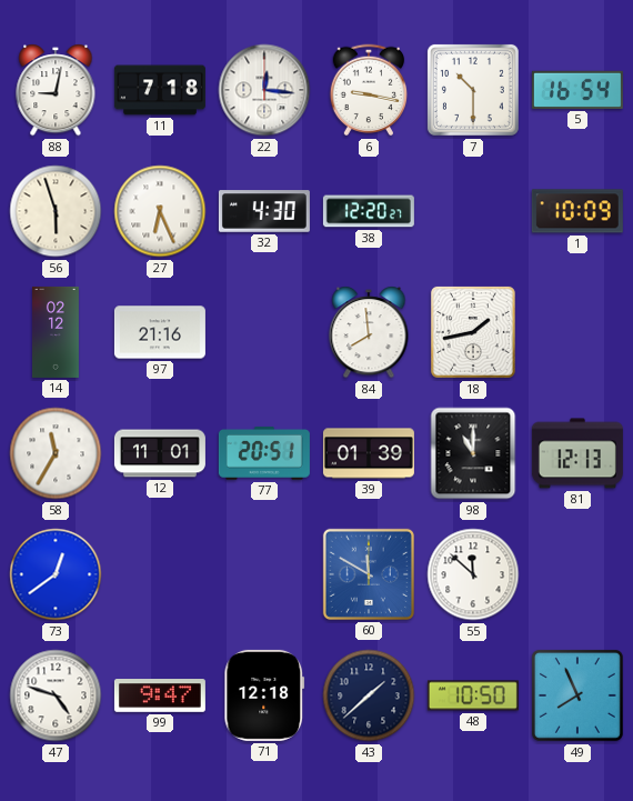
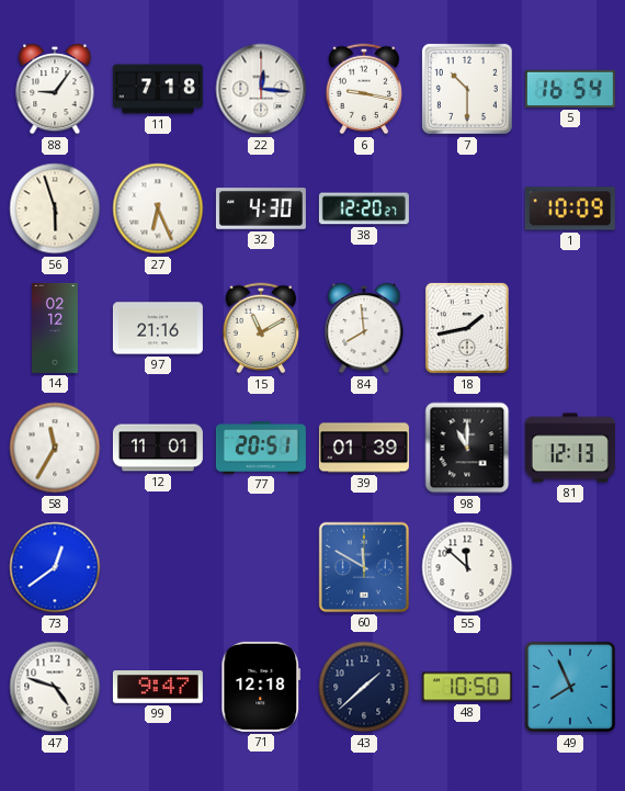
88: 9:02 -> 9:06
15: none -> 11:10
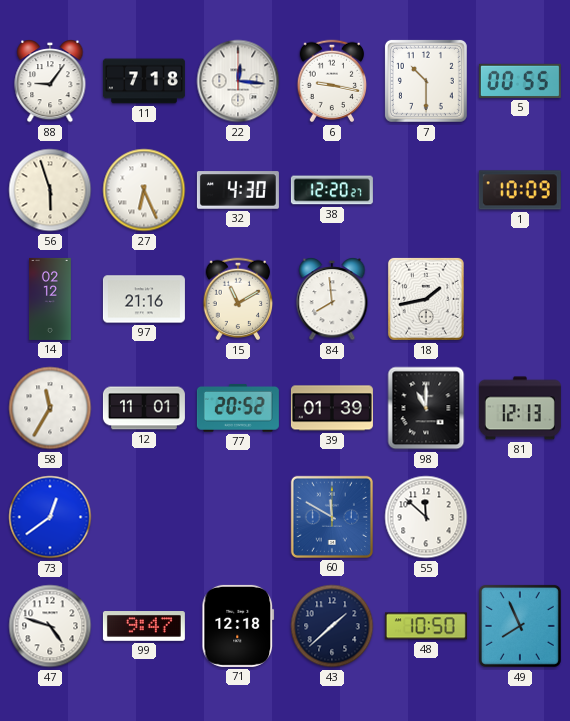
5: 16:54 -> 00:55
77: 20:51 -> 20:52
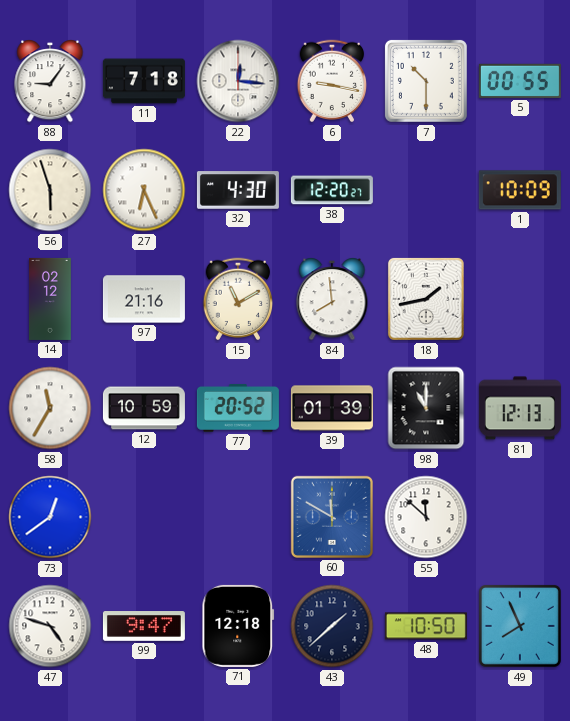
12: 11:01 -> 10:59
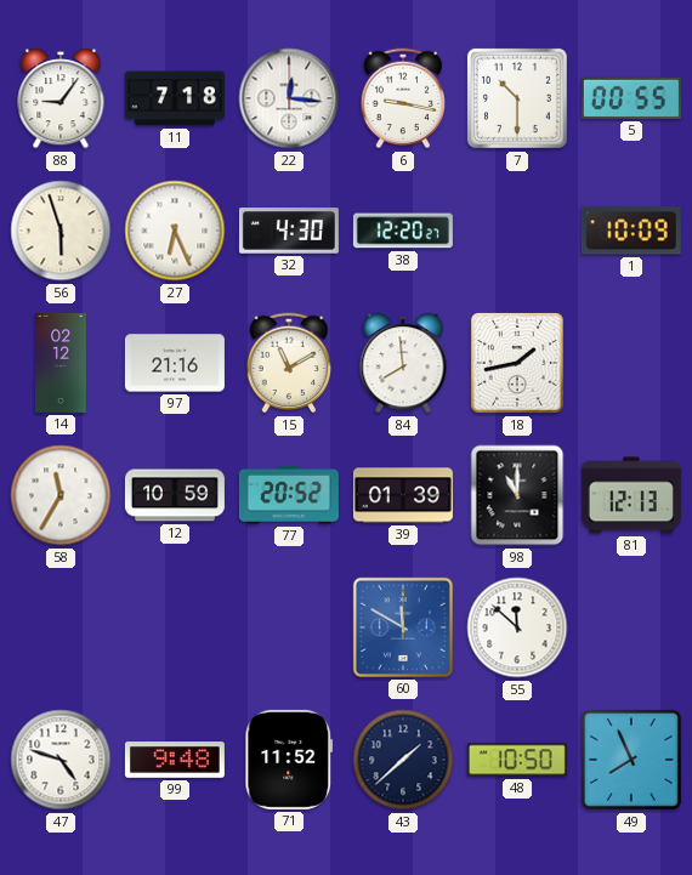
73: 12:39 -> none
99: 9:47 -> 9:48
71: 12:18 -> 11:52
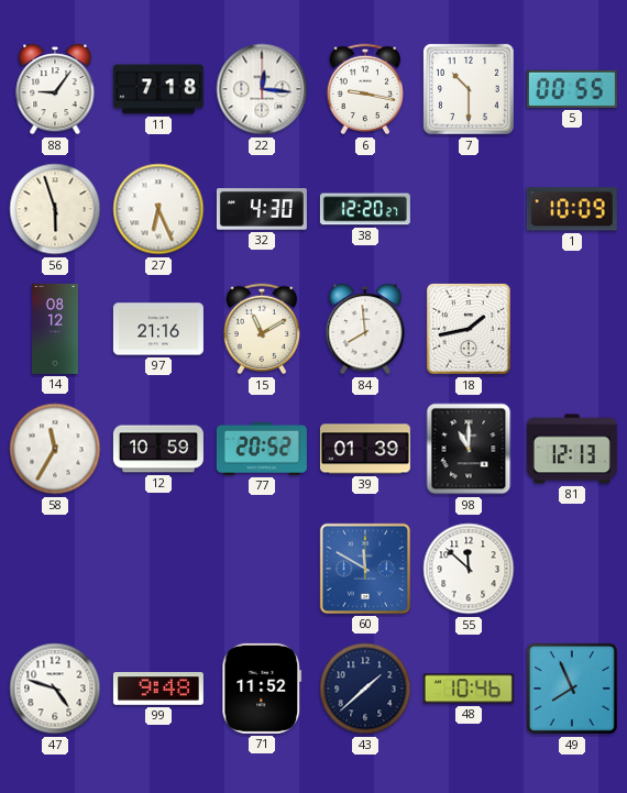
14: 02:12 -> 08:12
48: 10:50 -> 10:46
